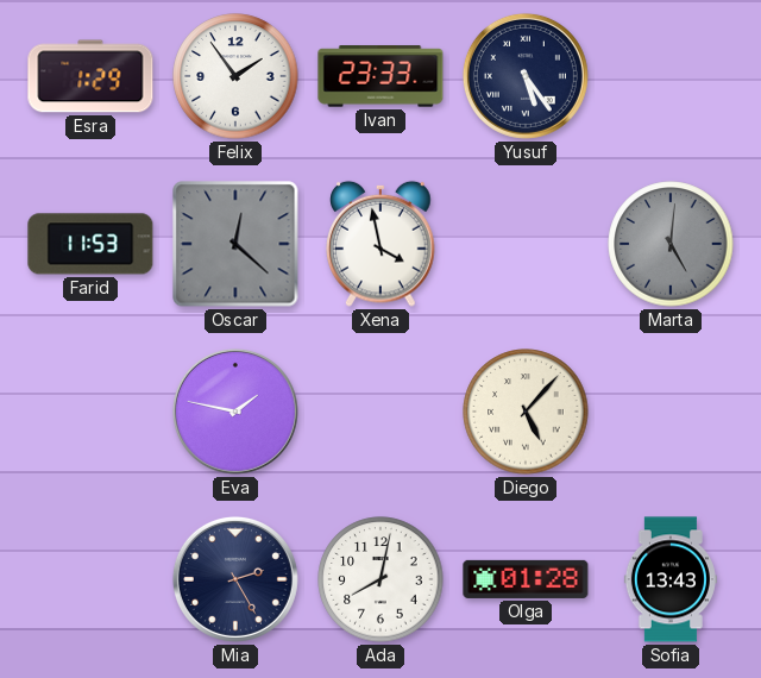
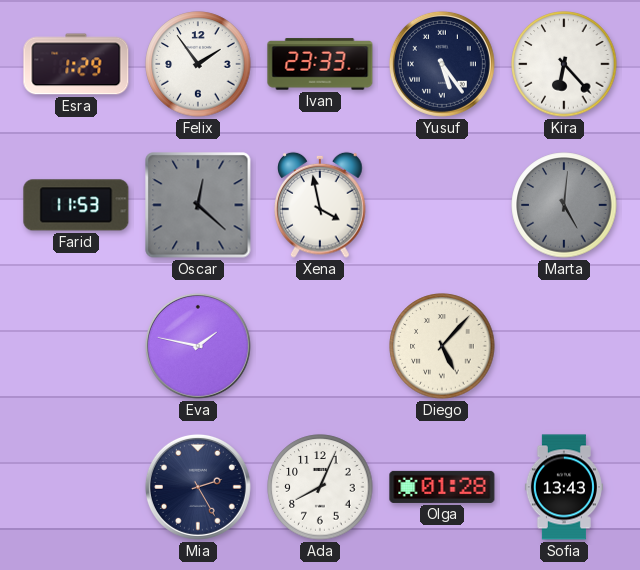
Kira: none -> 6:23
Ada: 8:02 -> 8:04
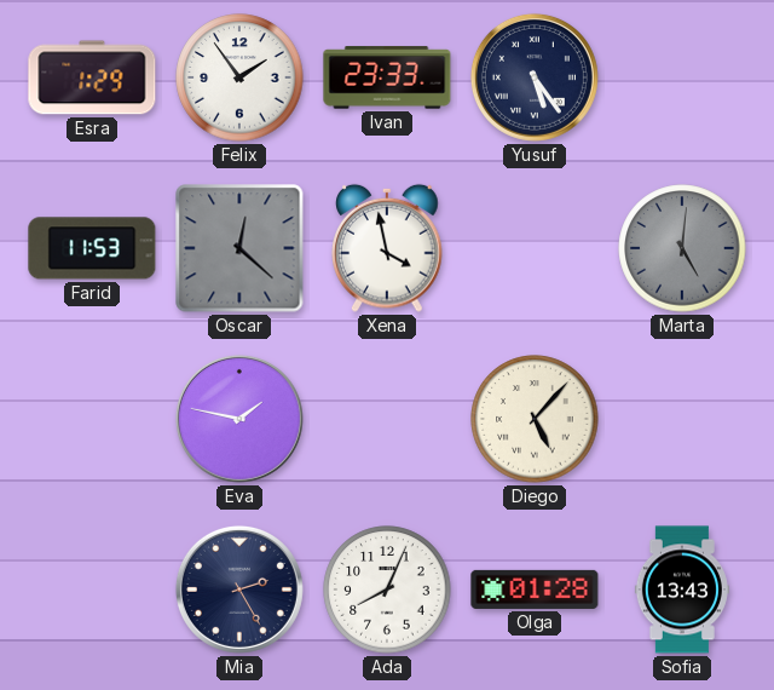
Kira: 6:23 -> none
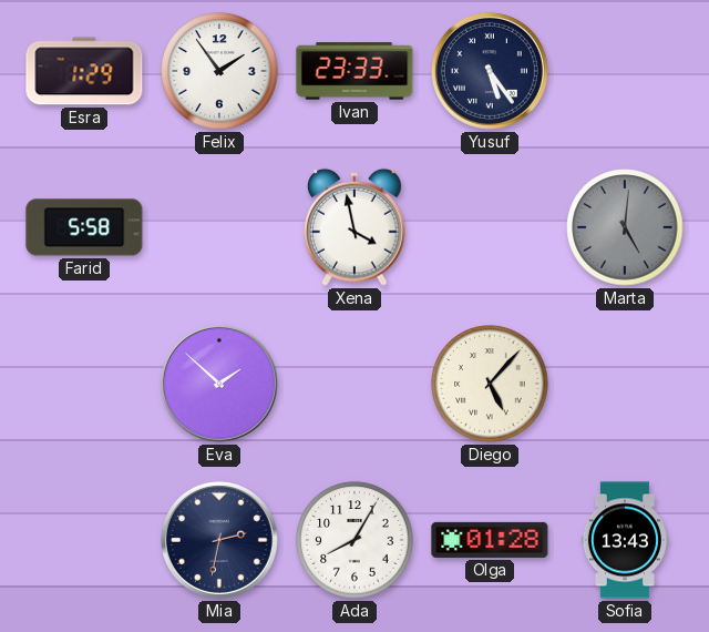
Farid: 11:53 -> 5:58
Oscar: 12:22 -> none
Eva: 1:47 -> 1:52
Mia: 2:25 -> 2:32
Ada: 8:04 -> 8:05
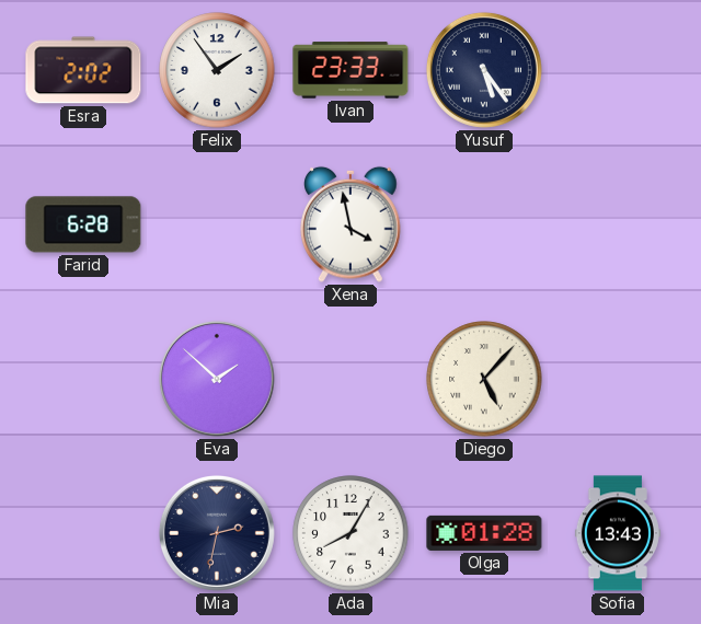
Esra: 1:29 -> 2:02
Farid: 5:58 -> 6:28
Marta: 5:01 -> none
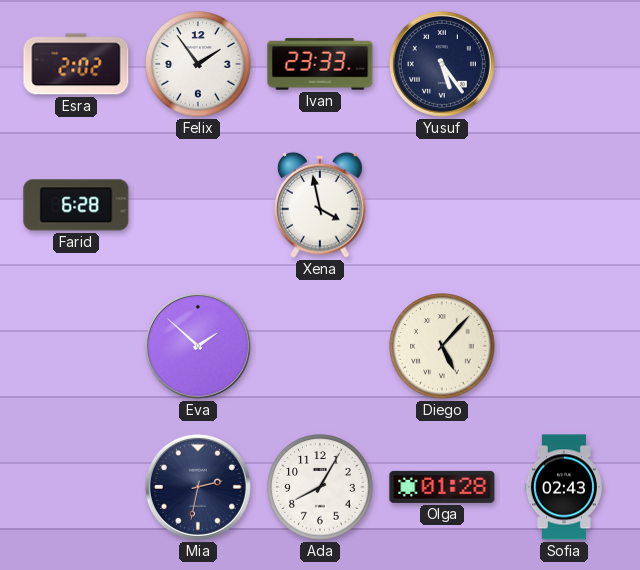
Sofia: 13:43 -> 02:43
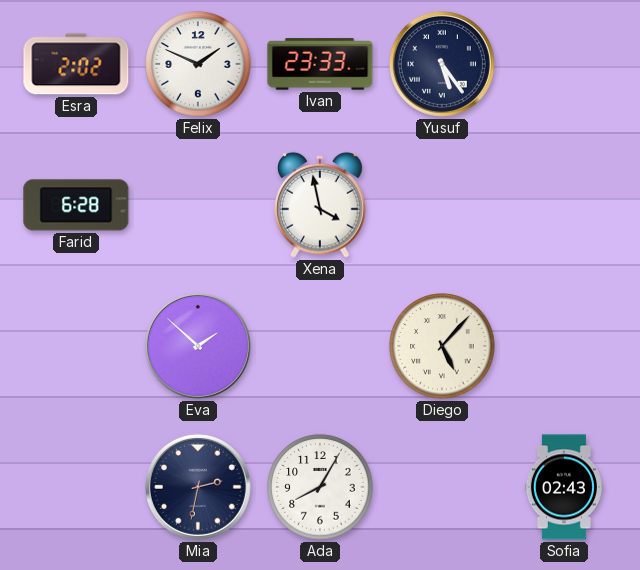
Felix: 1:54 -> 1:49
Olga: 01:28 -> none
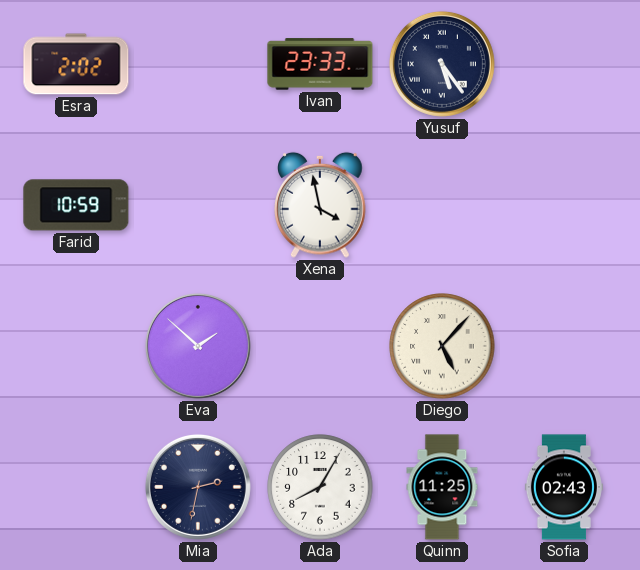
Felix: 1:49 -> none
Farid: 6:28 -> 10:59
Quinn: none -> 11:25
